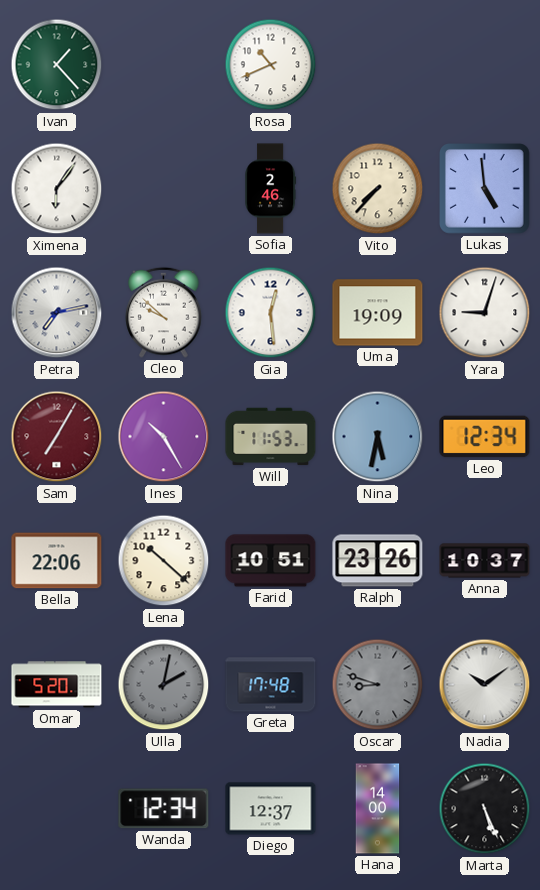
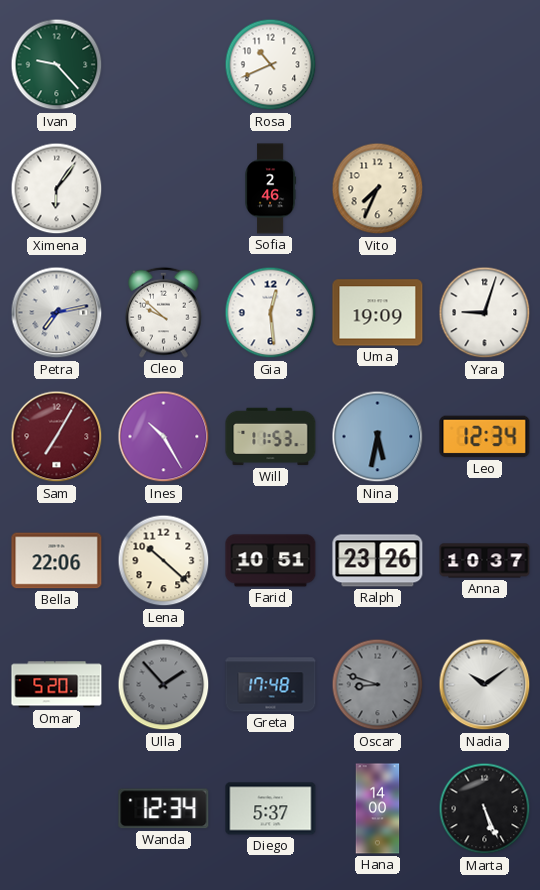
Ivan: 1:23 -> 9:23
Vito: 7:37 -> 7:34
Lukas: 4:59 -> none
Ulla: 2:02 -> 1:53
Diego: 12:37 -> 5:37
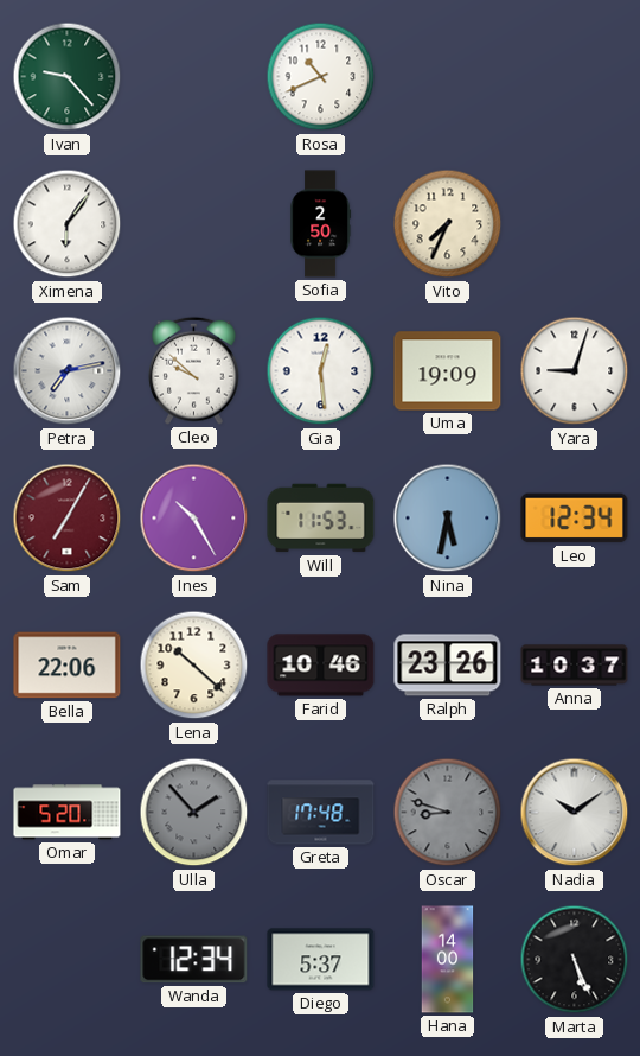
Sofia: 2:46 -> 2:50
Farid: 10:51 -> 10:46
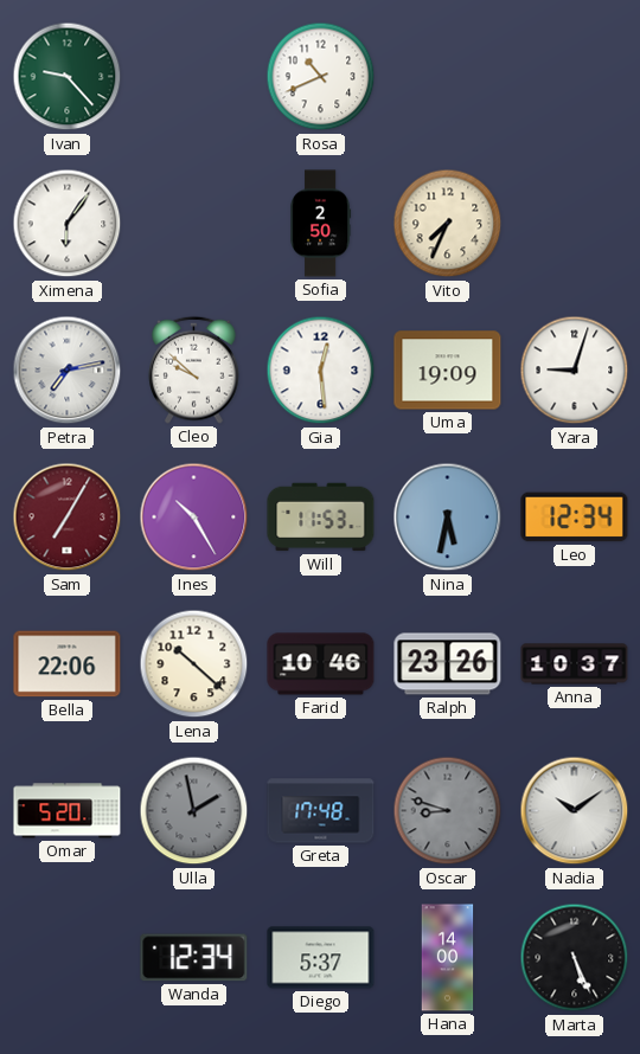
Ulla: 1:53 -> 1:58
